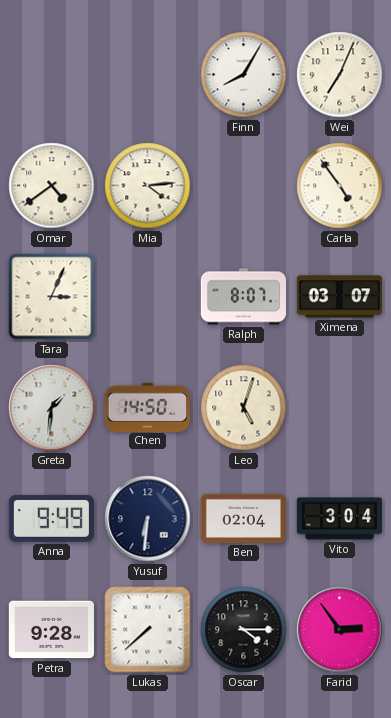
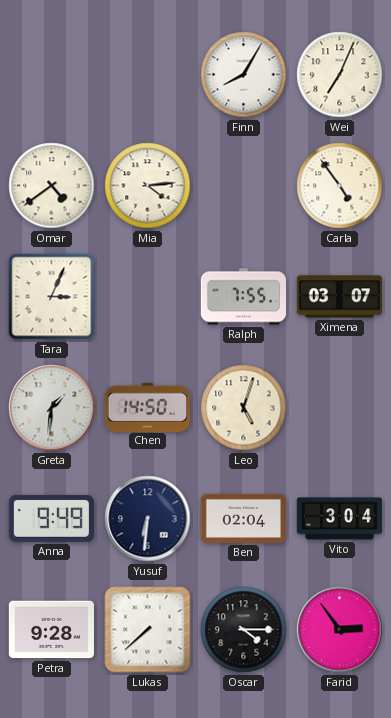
Ralph: 8:07 -> 7:55
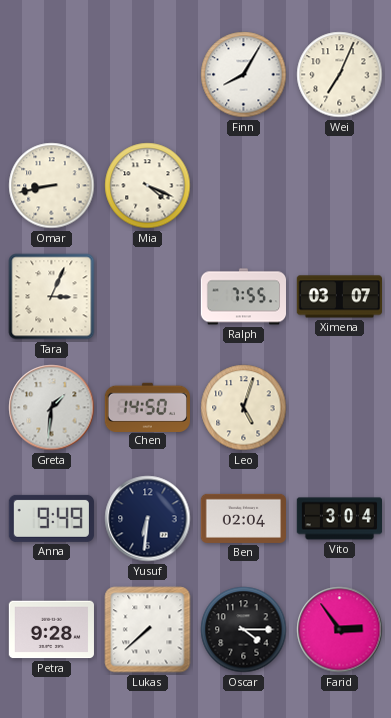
Omar: 4:39 -> 8:43
Mia: 4:14 -> 4:19
Carla: 4:54 -> none
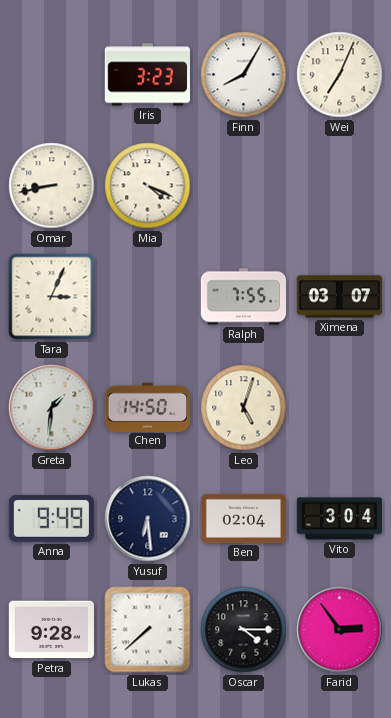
Iris: none -> 3:23
Yusuf: 6:31 -> 6:29
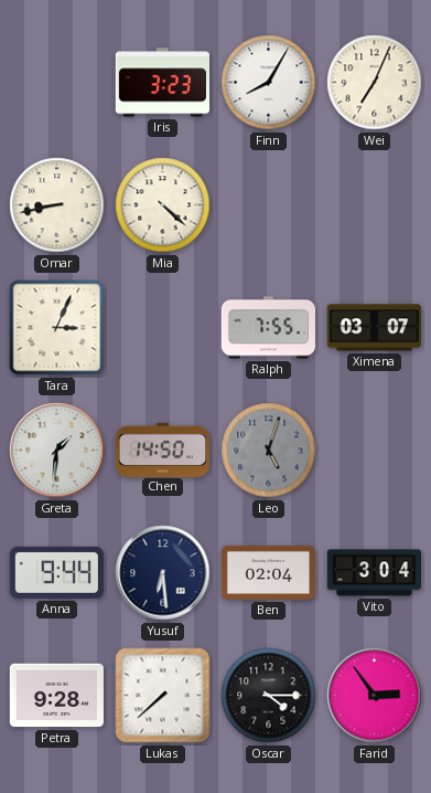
Mia: 4:19 -> 4:22
Leo dial: cream -> grey
Anna: 9:49 -> 9:44
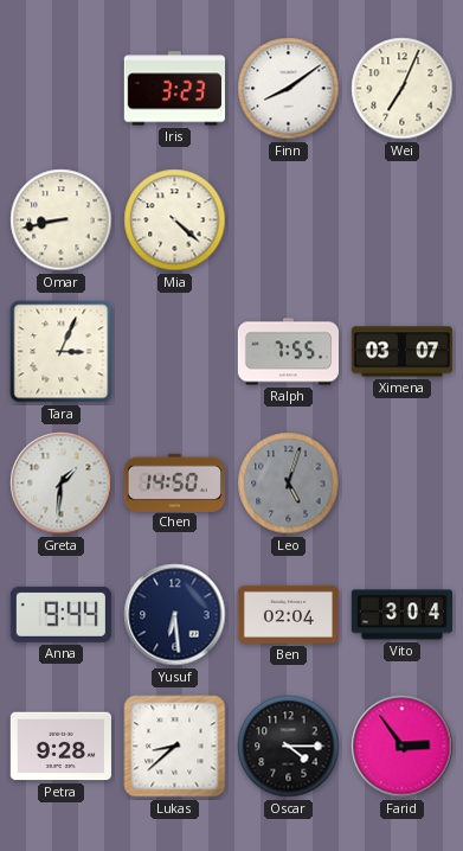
Finn: 8:05 -> 8:09
Lukas: 7:38 -> 8:38
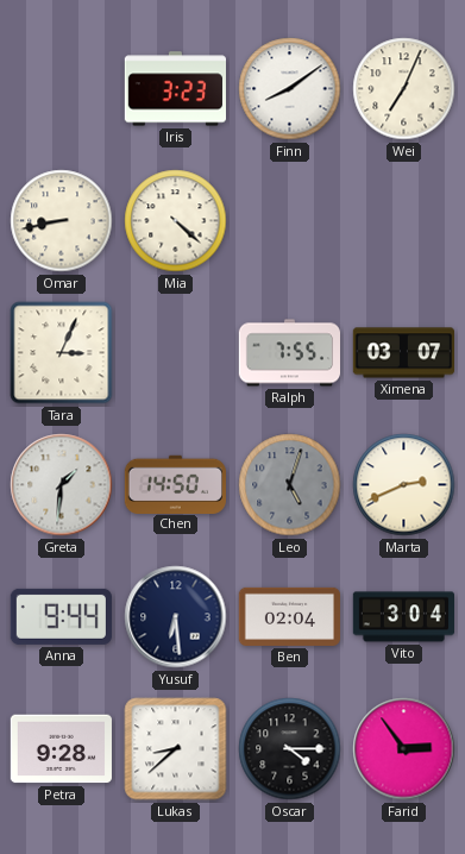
Marta: none -> 2:41
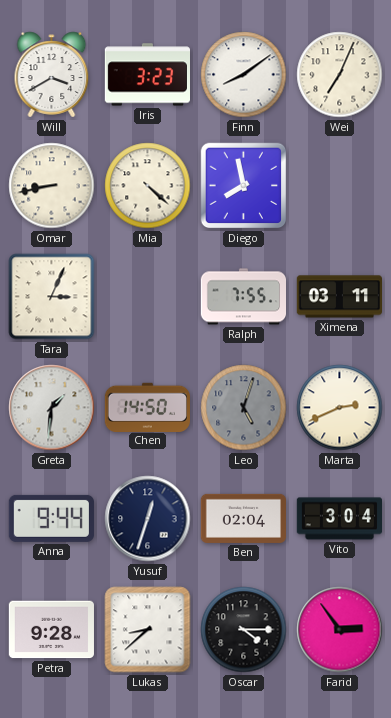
Will: none -> 3:40
Diego: none -> 7:58
Ximena: 03:07 -> 03:11
Yusuf: 6:29 -> 12:33
